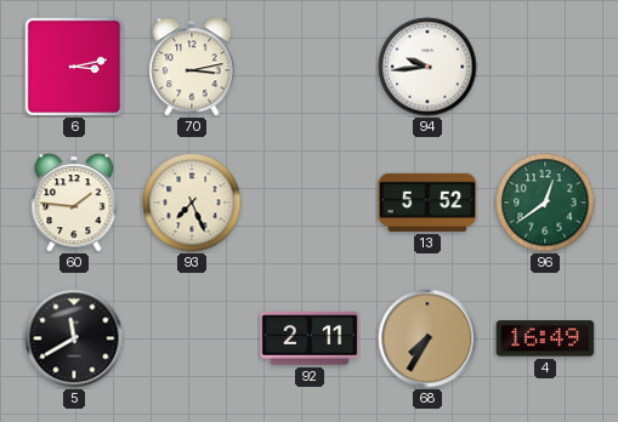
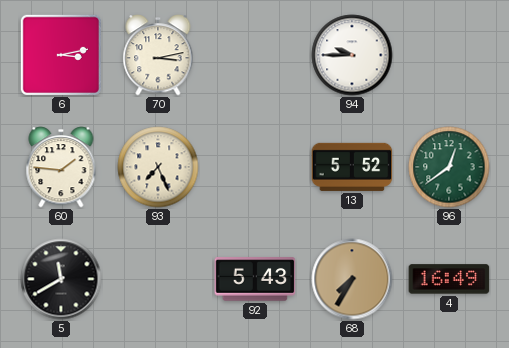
94: 9:44 -> 9:45
92: 2:11 -> 5:43
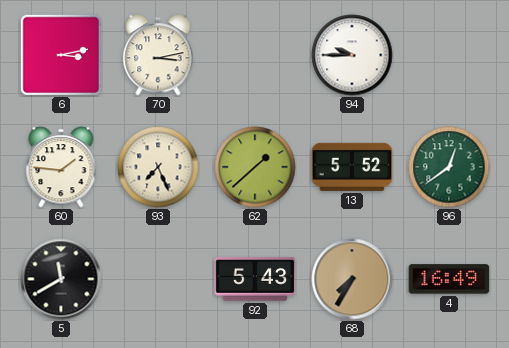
62: none -> 1:38
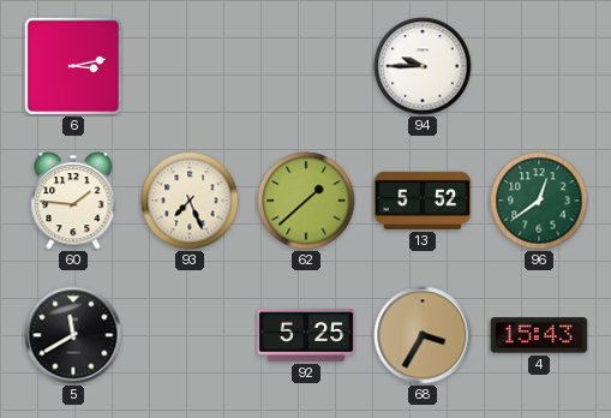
70: 3:13 -> none
92: 5:43 -> 5:25
68: 7:35 -> 3:35
4: 16:49 -> 15:43
